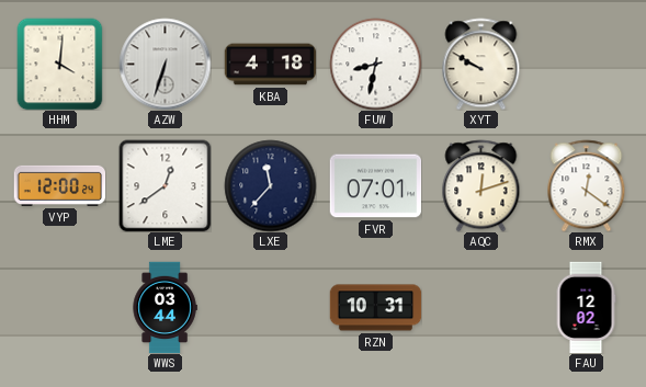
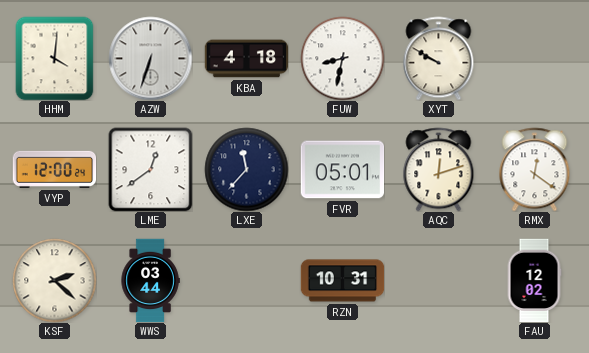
FVR: 07:01 -> 05:01
KSF: none -> 2:22
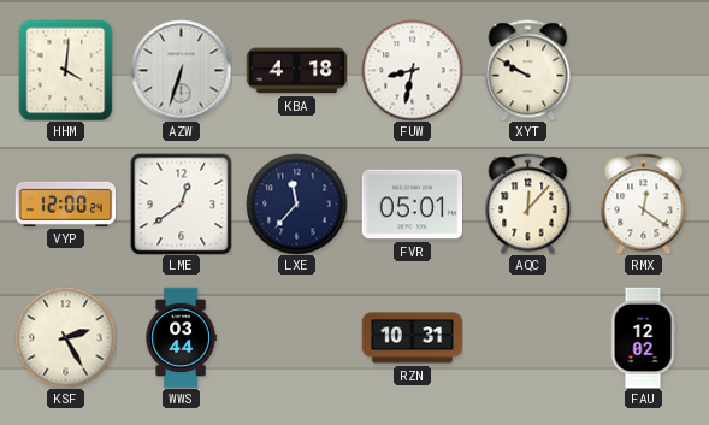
AQC: 12:12 -> 12:07
KSF: 2:22 -> 2:25
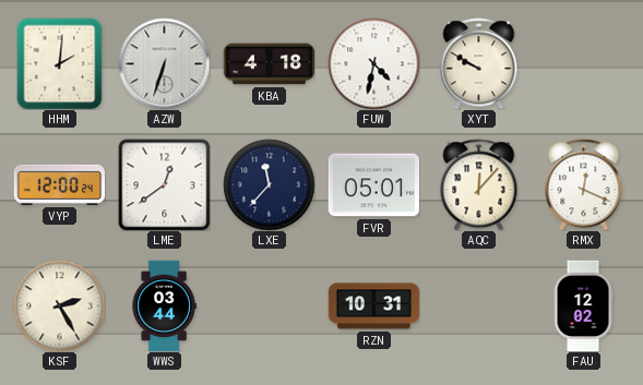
HHM: 4:01 -> 2:01
FUW: 8:32 -> 4:32
RMX: 12:21 -> 12:19
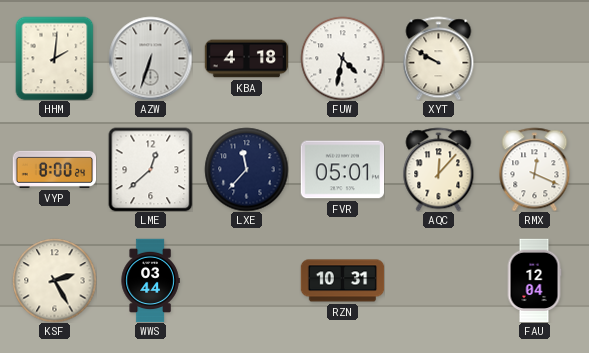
VYP: 12:00 -> 8:00
LME: 12:39 -> 12:38
FAU: 12:02 -> 12:04
